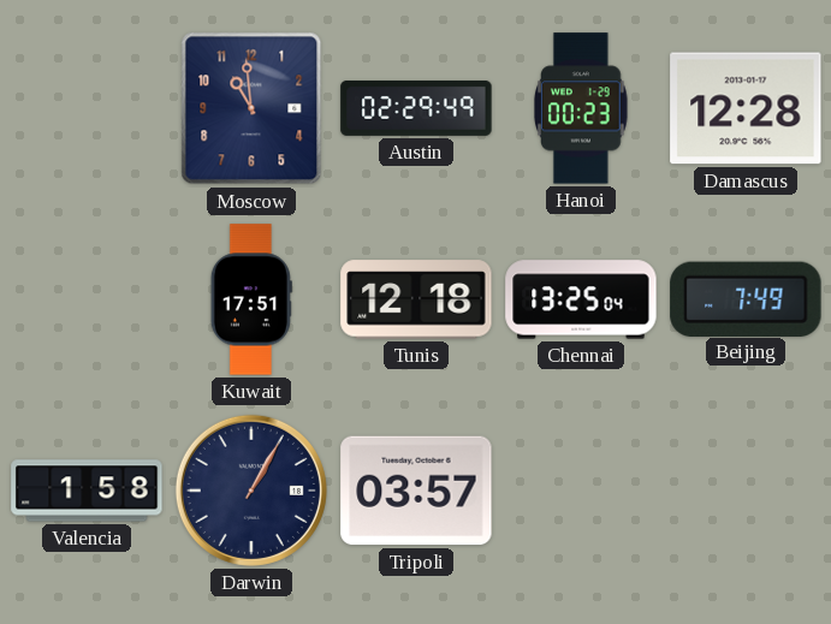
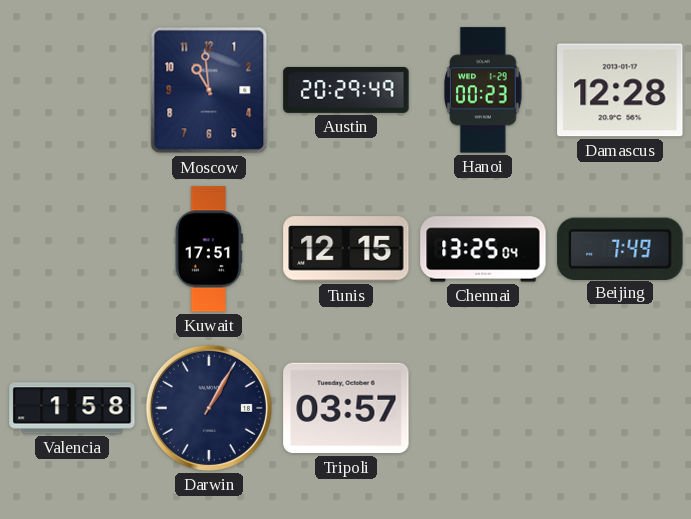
Austin: 02:29 -> 20:29
Tunis: 12:18 -> 12:15
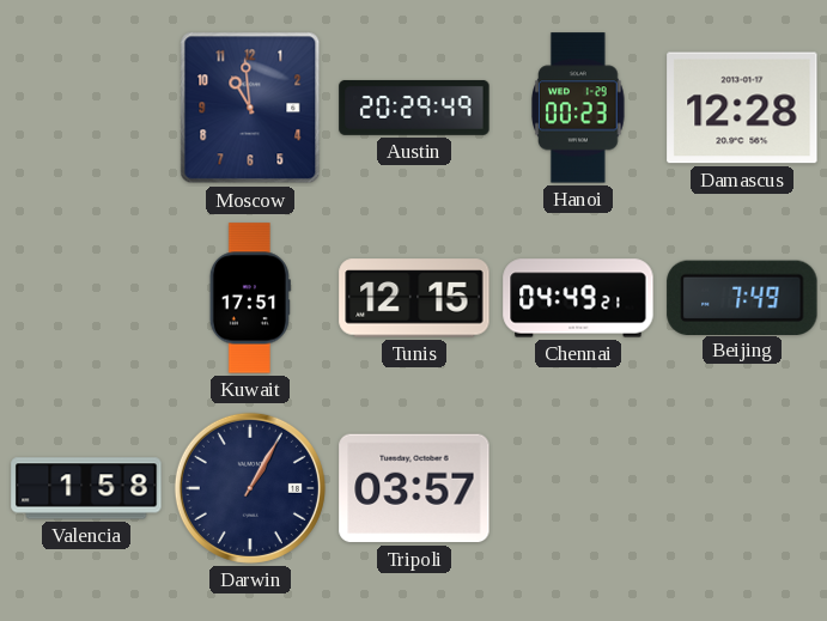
Chennai: 13:25 -> 04:49
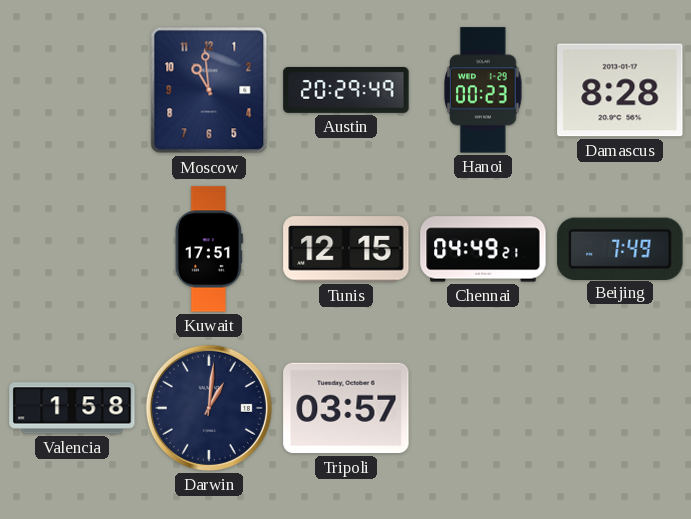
Damascus: 12:28 -> 8:28
Darwin: 1:05 -> 1:01
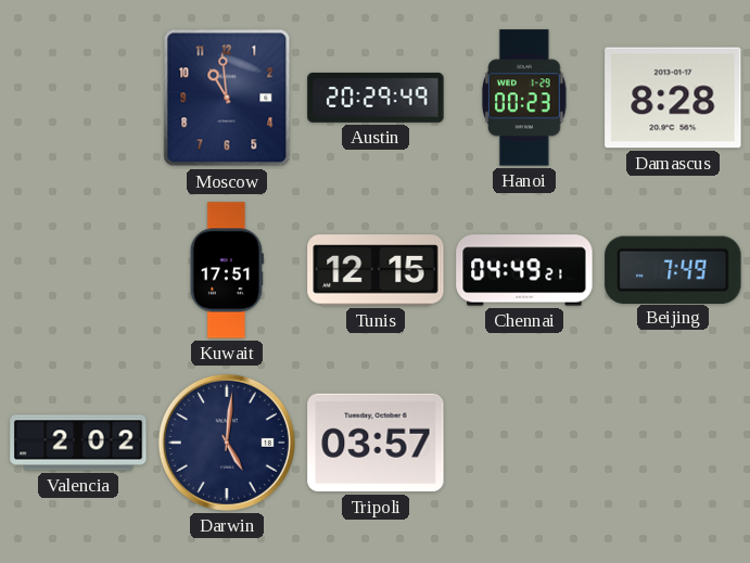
Valencia: 1:58 -> 2:02
Darwin: 1:01 -> 5:01
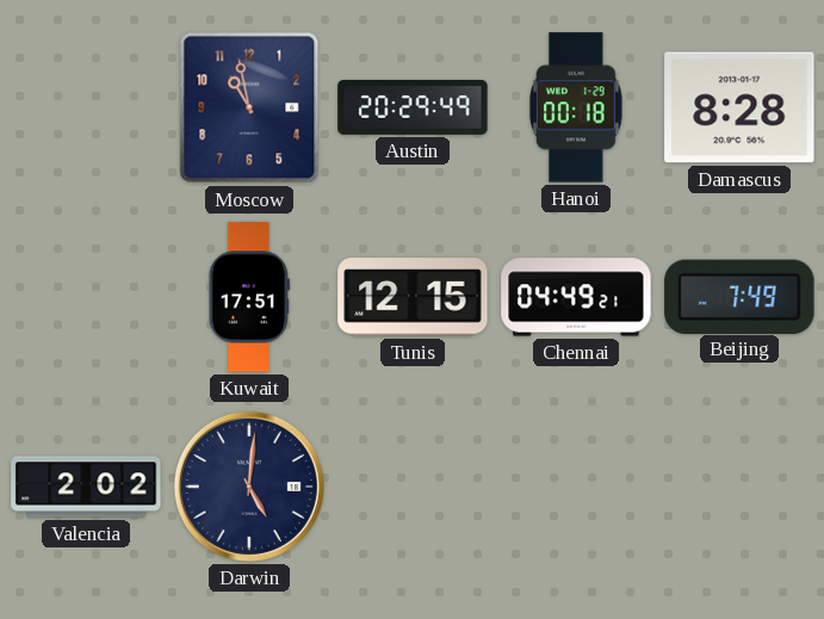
Moscow: 10:59 -> 10:58
Hanoi: 00:23 -> 00:18
Tripoli: 03:57 -> none
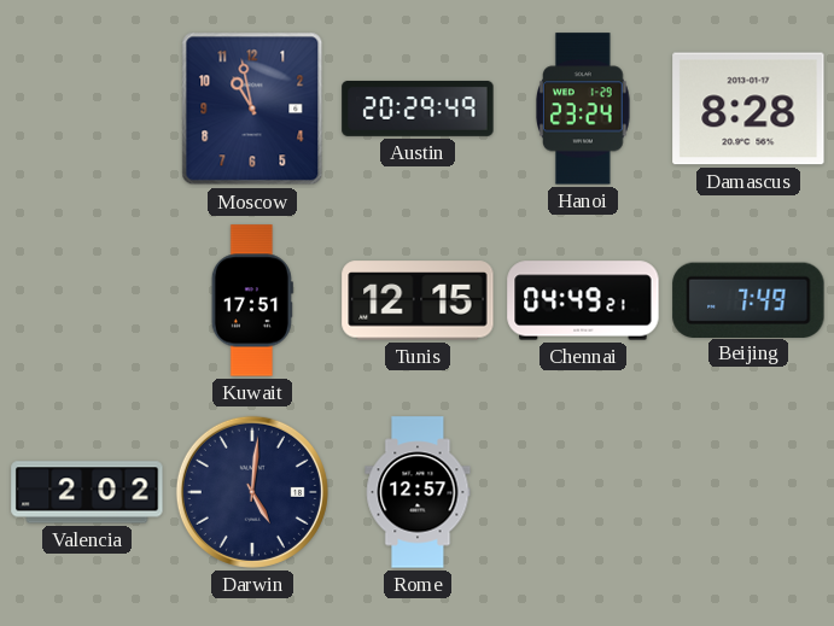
Hanoi: 00:18 -> 23:24
Rome: none -> 12:57
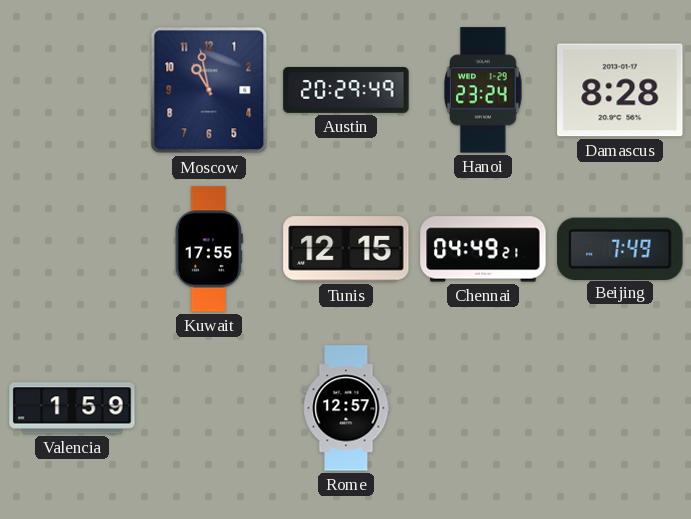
Kuwait: 17:51 -> 17:55
Valencia: 2:02 -> 1:59
Darwin: 5:01 -> none
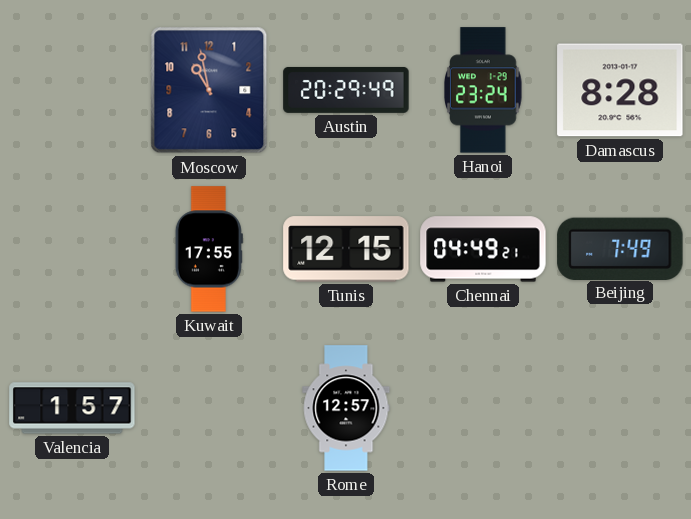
Valencia: 1:59 -> 1:57
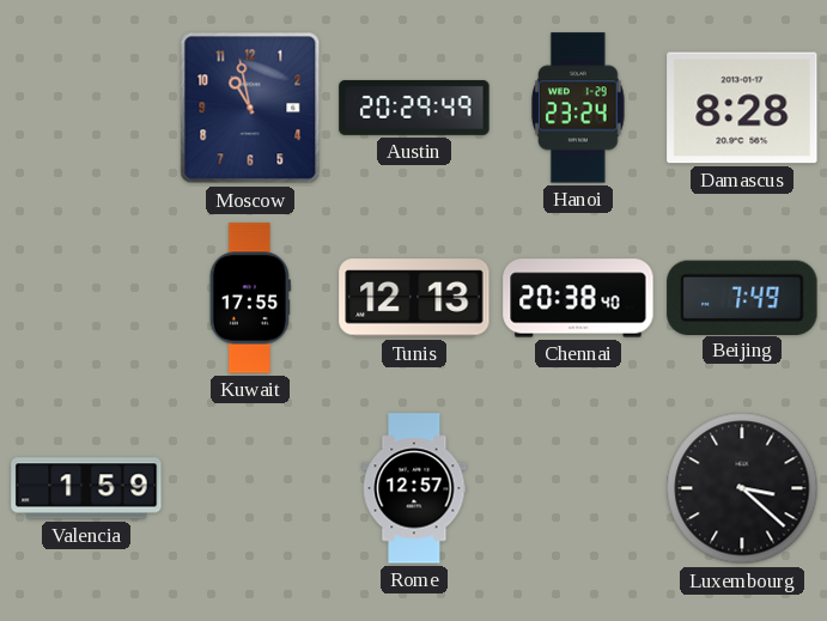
Tunis: 12:15 -> 12:13
Chennai: 04:49 -> 20:38
Valencia: 1:57 -> 1:59
Luxembourg: none -> 3:22
